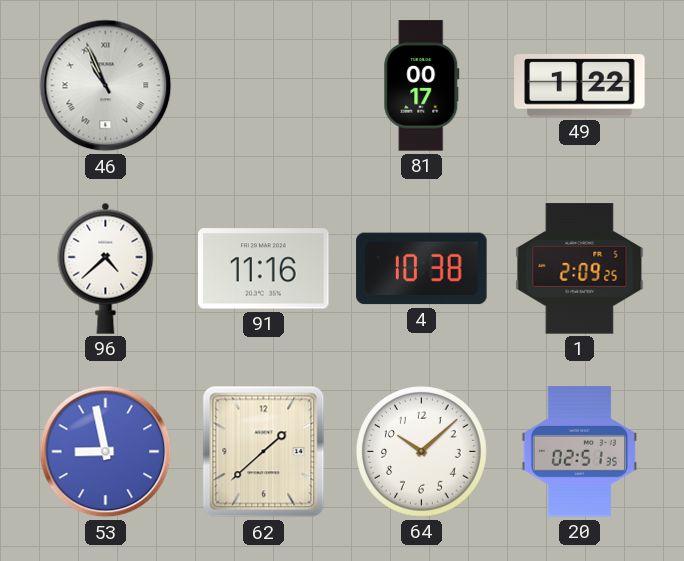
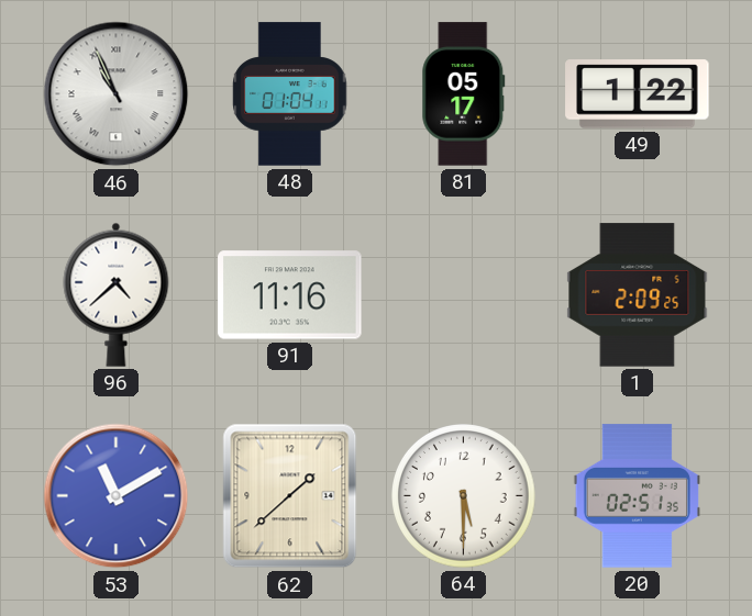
48: none -> 01:04
81: 00:17 -> 05:17
4: 10:38 -> none
53: 8:58 -> 11:10
64: 10:08 -> 5:30
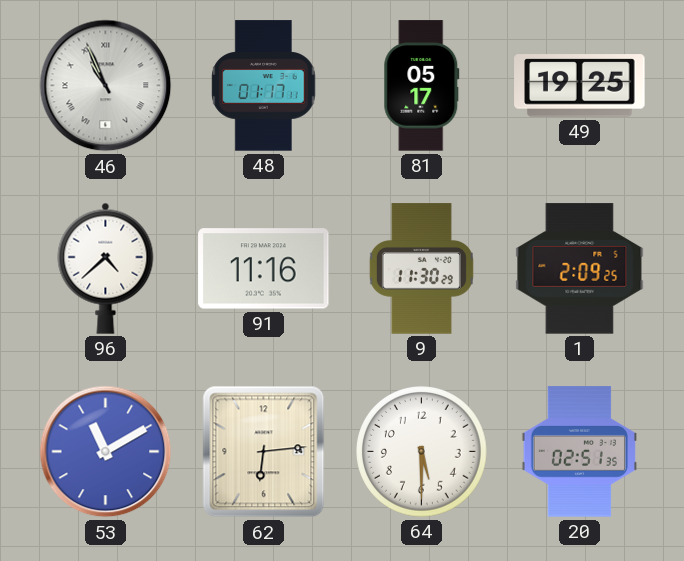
48: 01:04 -> 01:17
49: 1:22 -> 19:25
9: none -> 11:30
62: 1:38 -> 6:14
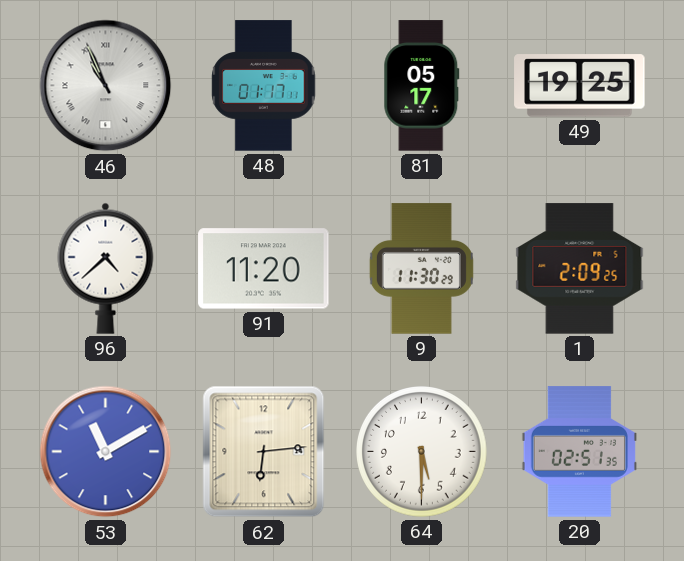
91: 11:16 -> 11:20
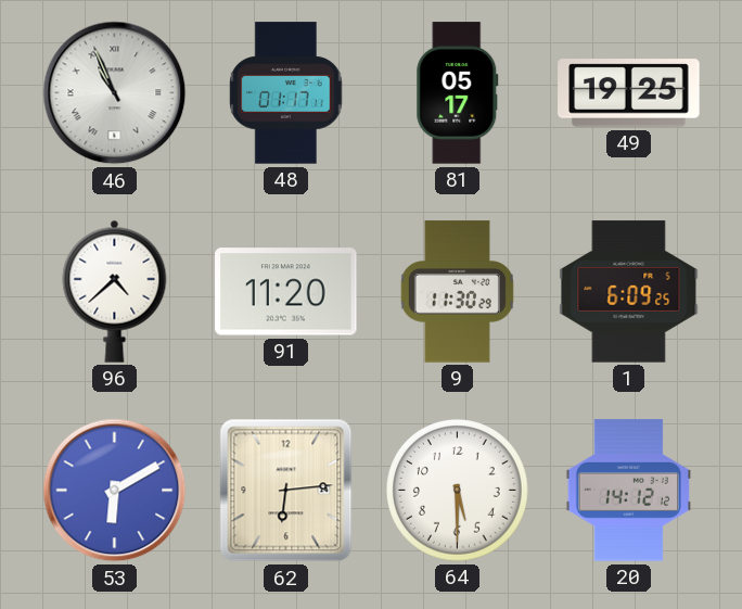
1: 2:09 -> 6:09
53: 11:10 -> 6:10
20: 02:51 -> 14:12
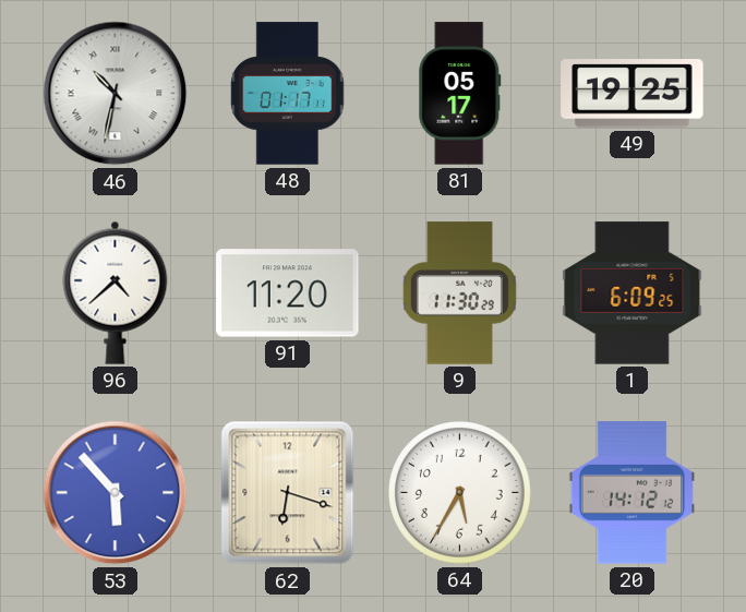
46: 10:56 -> 10:32
53: 6:10 -> 5:53
62: 6:14 -> 6:18
64: 5:30 -> 5:35
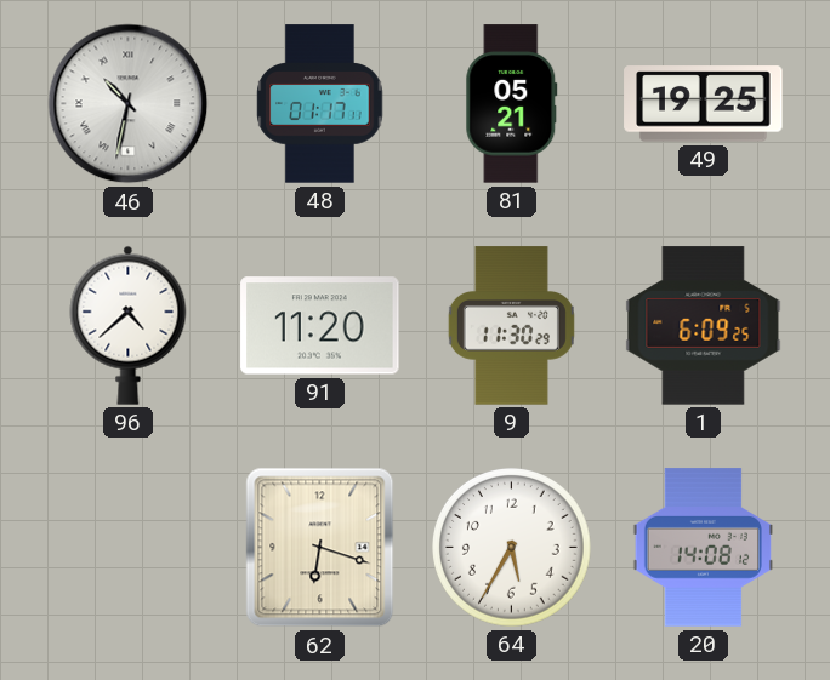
81: 05:17 -> 05:21
53: 5:53 -> none
20: 14:12 -> 14:08
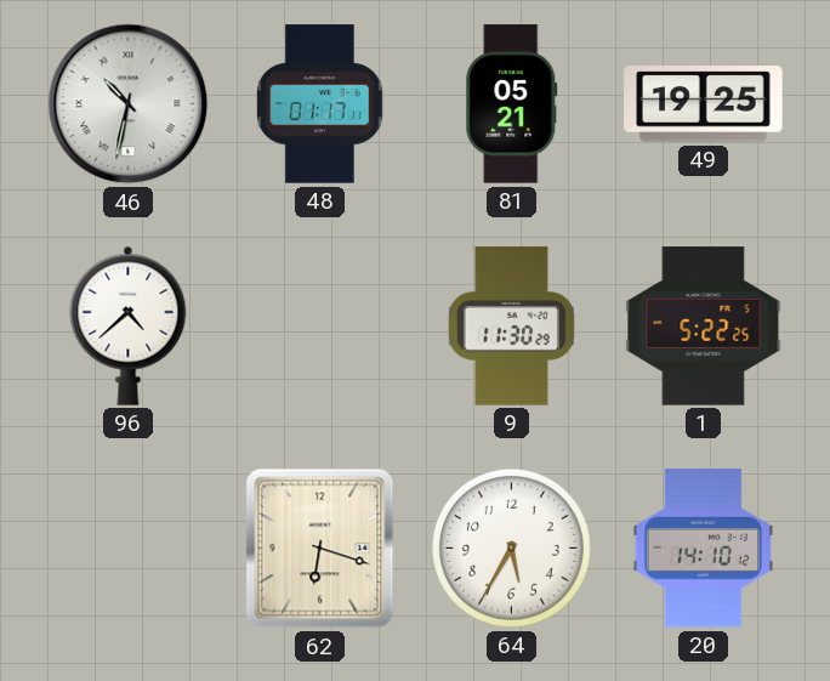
91: 11:20 -> none
1: 6:09 -> 5:22
20: 14:08 -> 14:10
